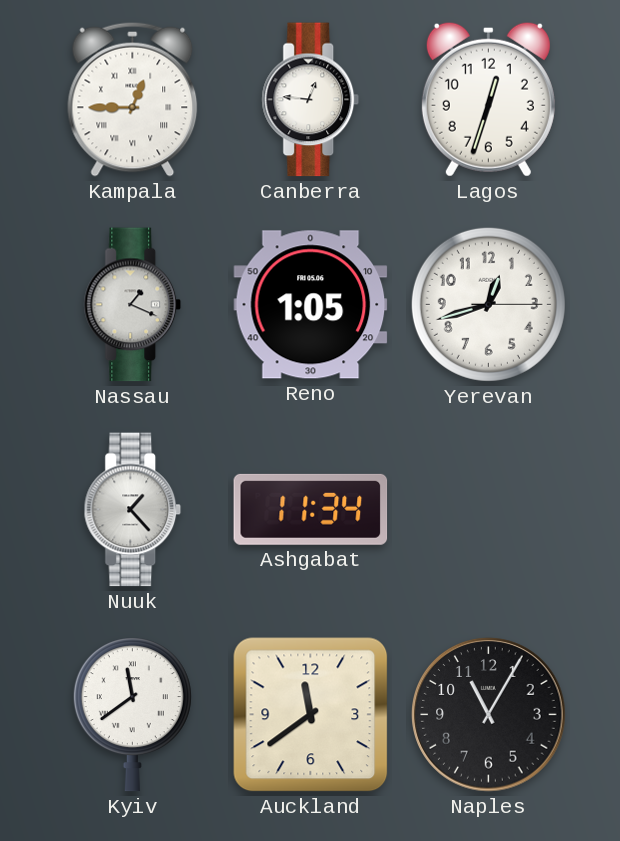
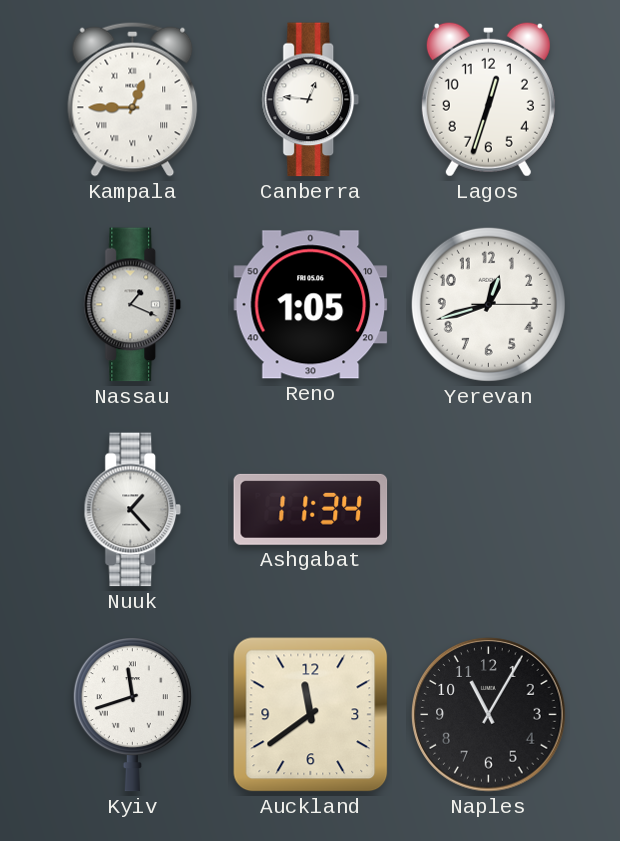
Kyiv: 11:39 -> 11:42
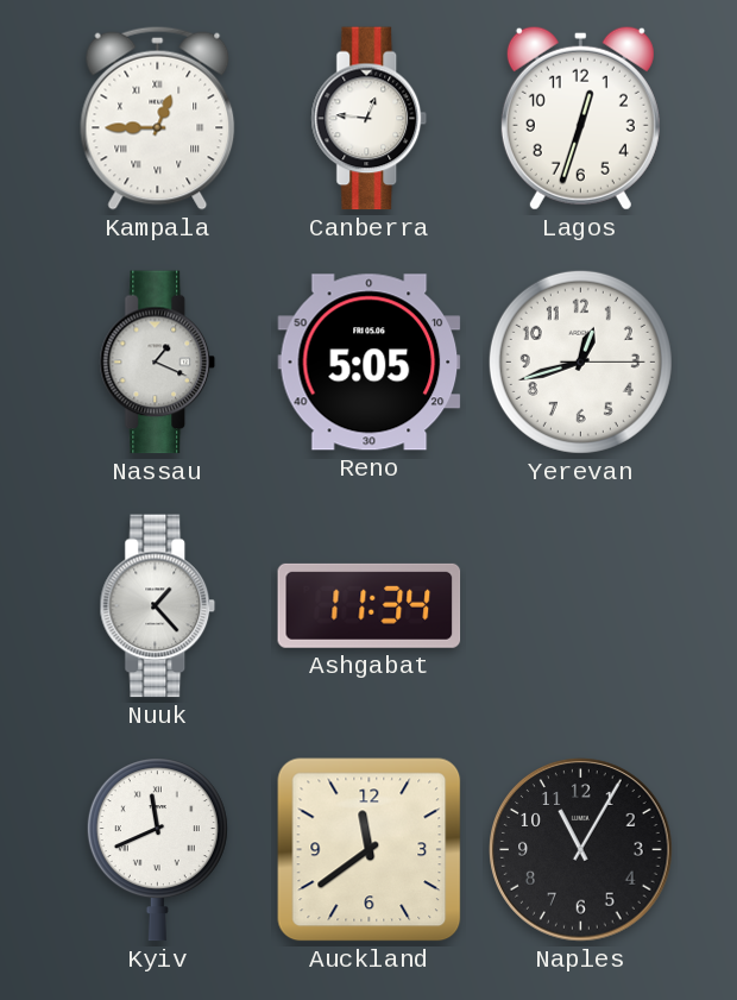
Reno: 1:05 -> 5:05
Kyiv: 11:42 -> 11:41
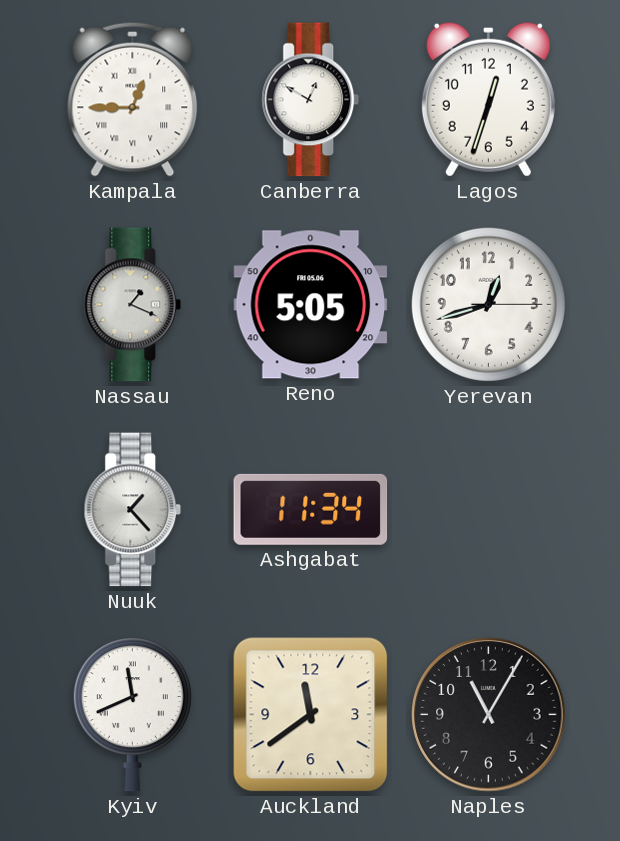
Canberra: 12:46 -> 12:50
